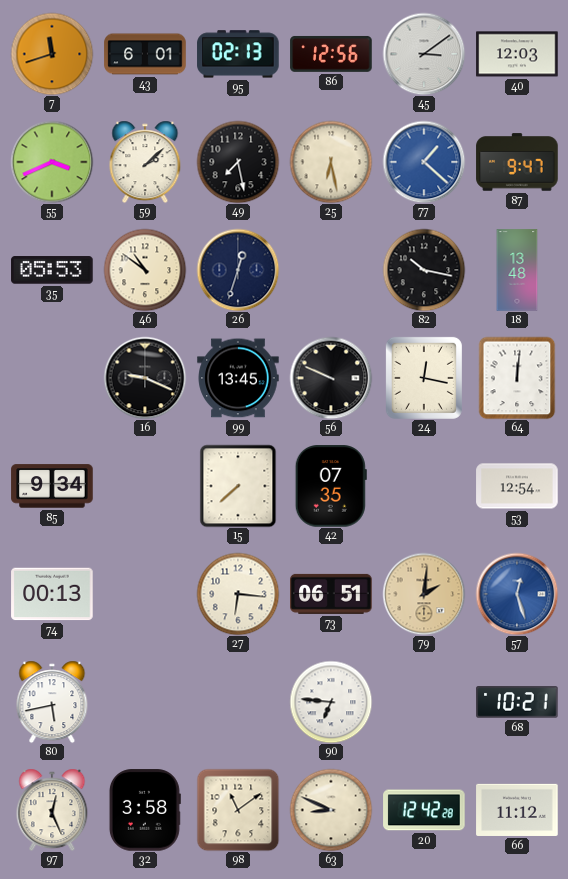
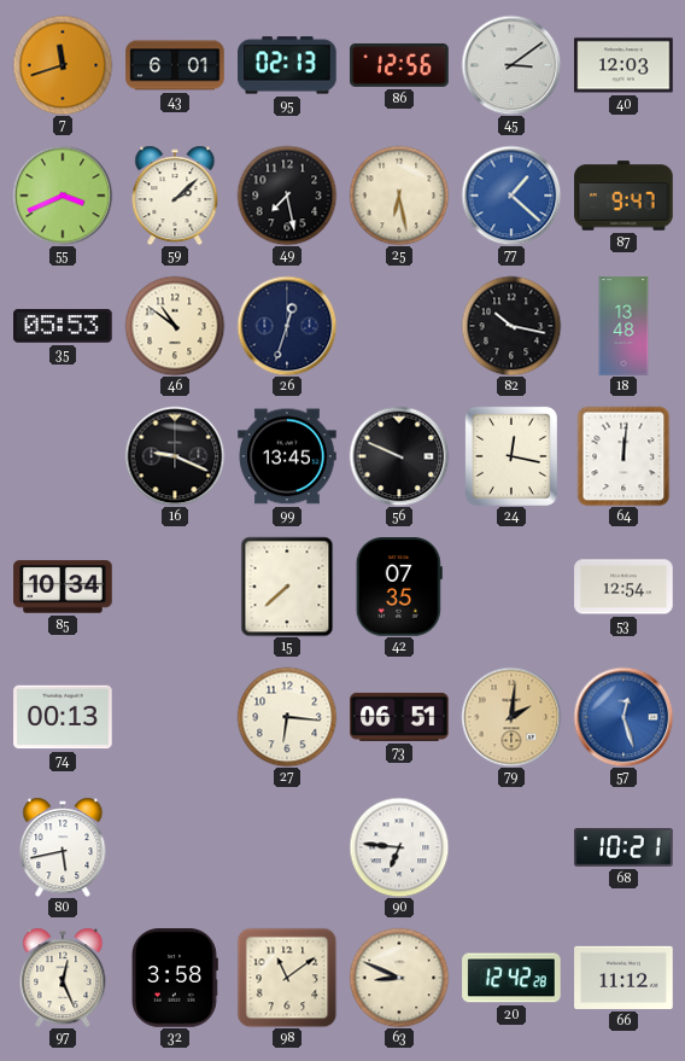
85: 9:34 -> 10:34
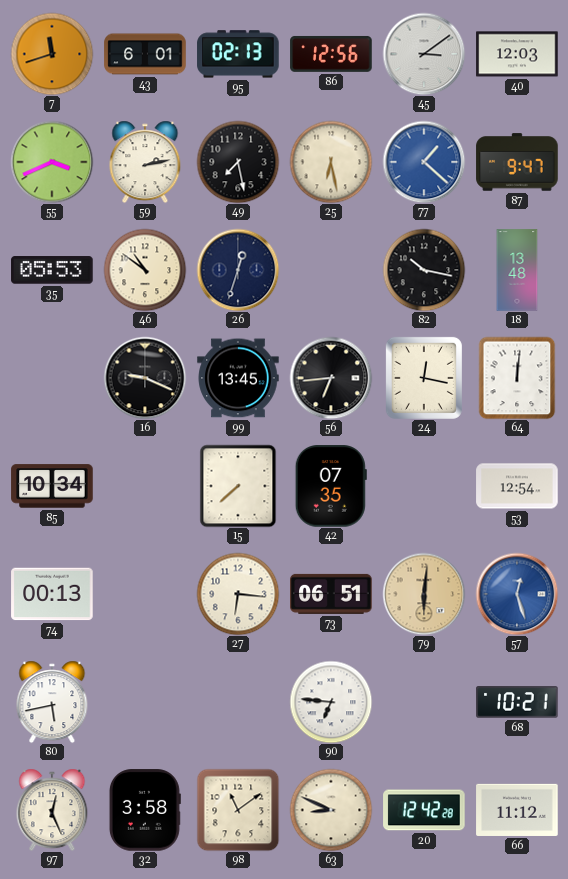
59: 2:08 -> 2:13
56: 9:49 -> 6:44
79: 2:01 -> 6:01
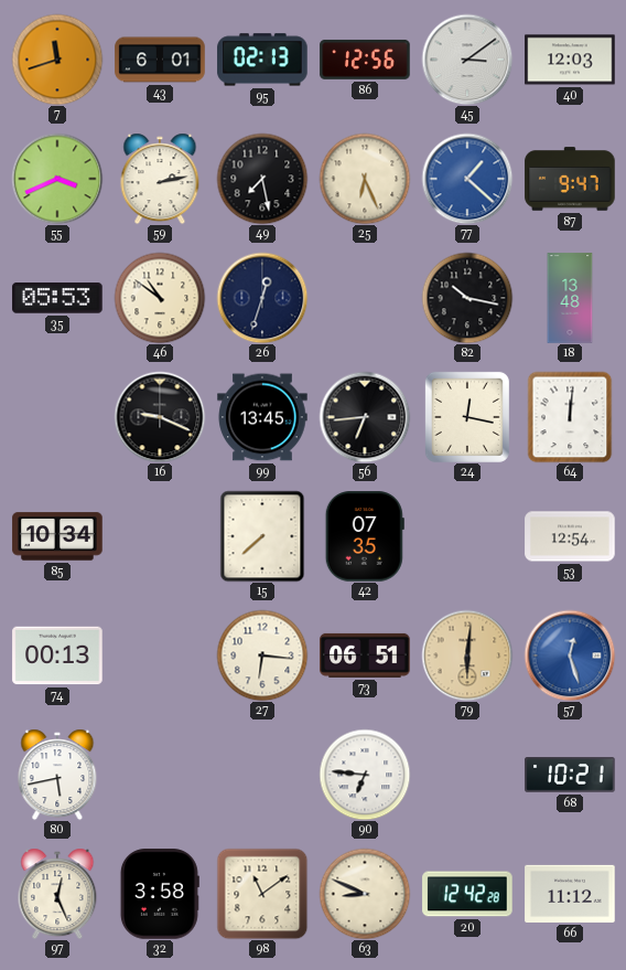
25: 6:28 -> 6:26
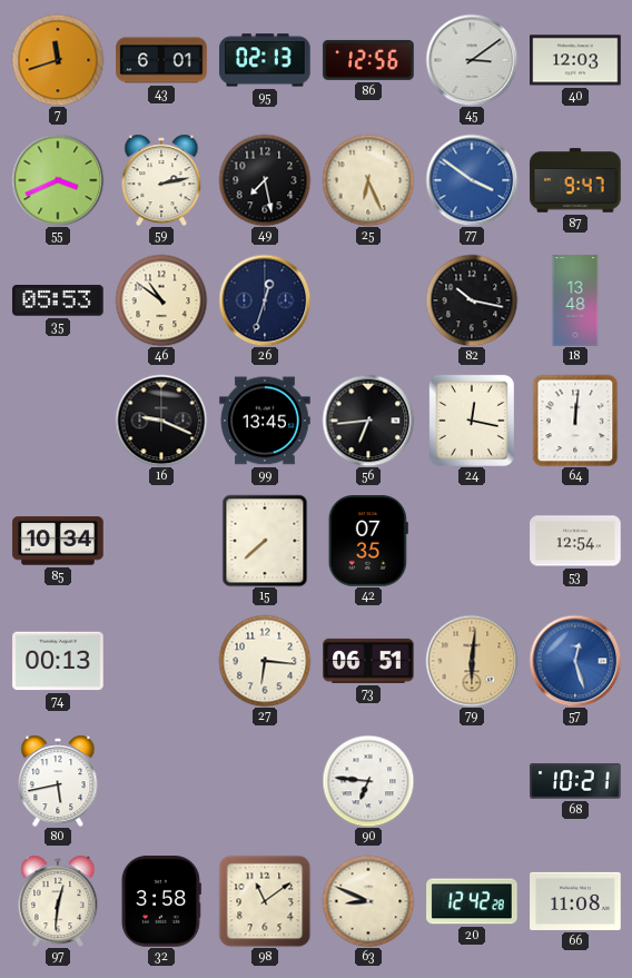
77: 1:22 -> 3:51
97: 12:26 -> 12:31
66: 11:12 -> 11:08
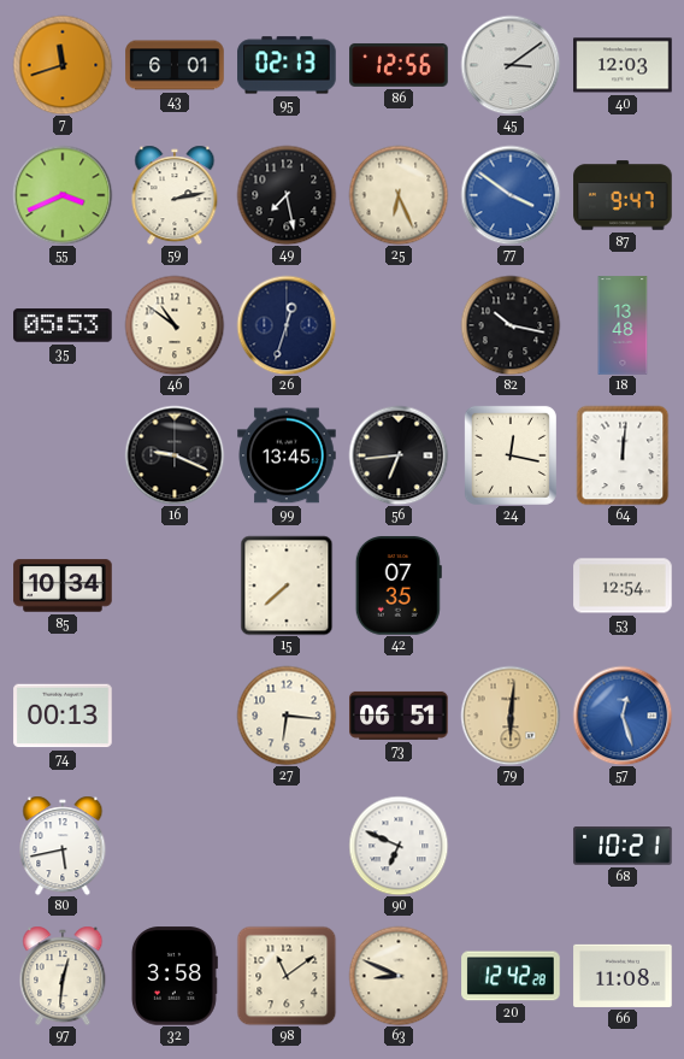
90: 6:46 -> 6:49
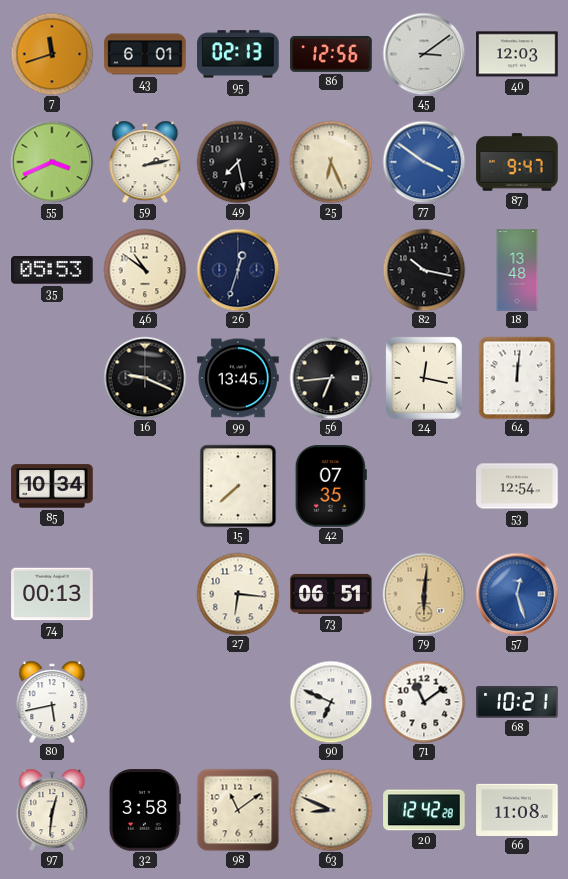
71: none -> 11:09
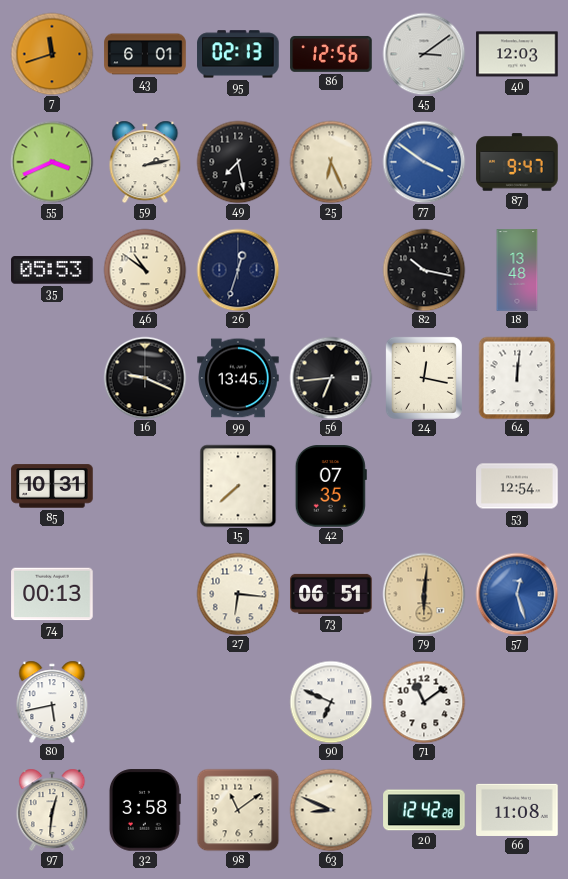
85: 10:34 -> 10:31
68: 10:21 -> none
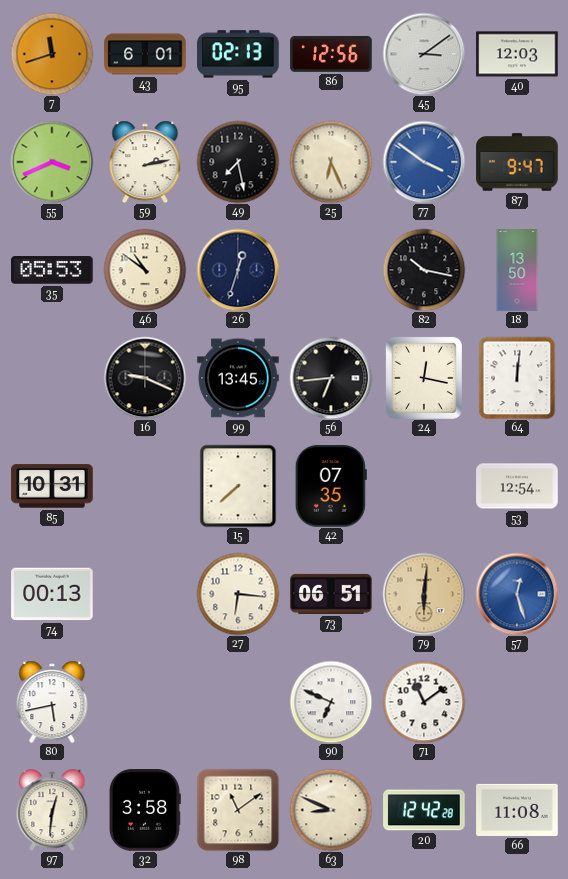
18: 13:48 -> 13:50
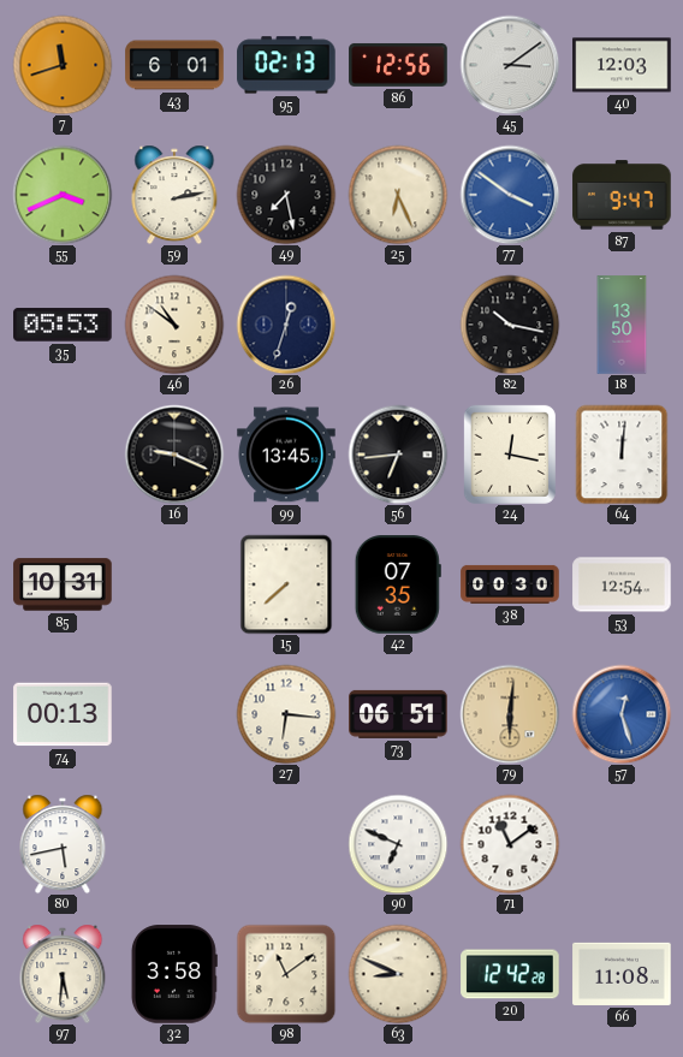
38: none -> 00:30
97: 12:31 -> 5:31
